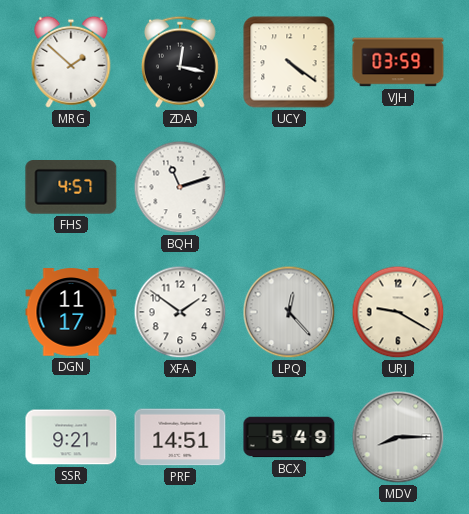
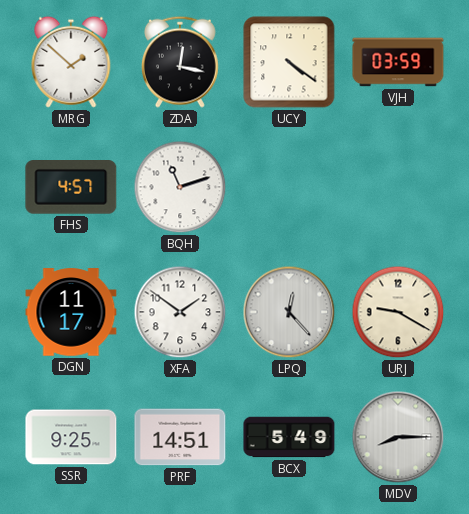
SSR: 9:21 -> 9:25
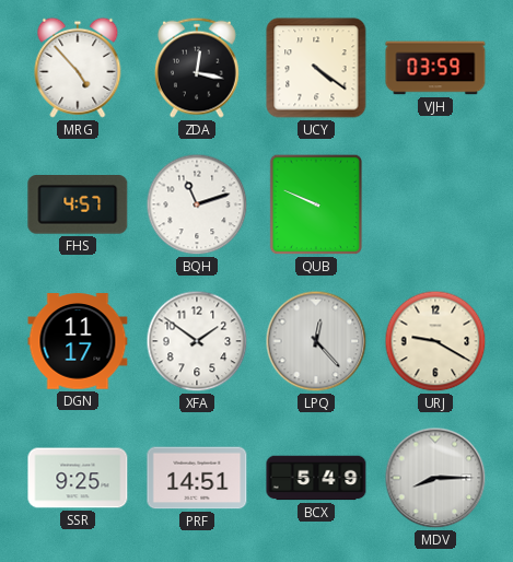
MRG: 1:52 -> 4:53
QUB: none -> 9:49
